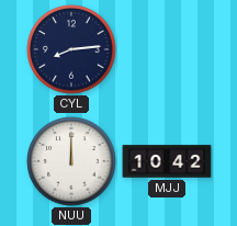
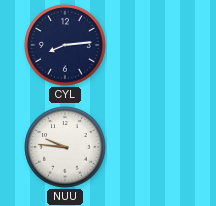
NUU: 12:00 -> 9:46
MJJ: 10:42 -> none
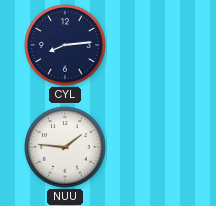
NUU: 9:46 -> 1:46
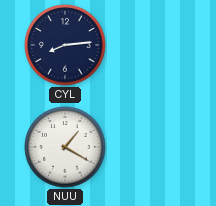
NUU: 1:46 -> 1:20
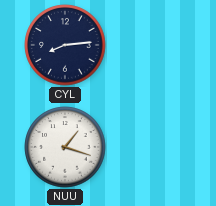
NUU: 1:20 -> 1:18
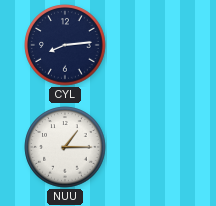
NUU: 1:18 -> 1:15
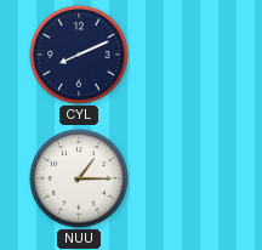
CYL: 8:14 -> 8:11
